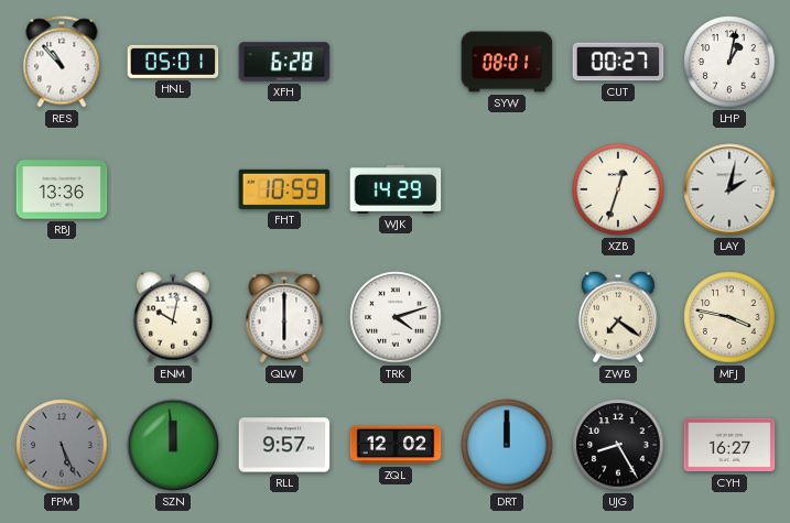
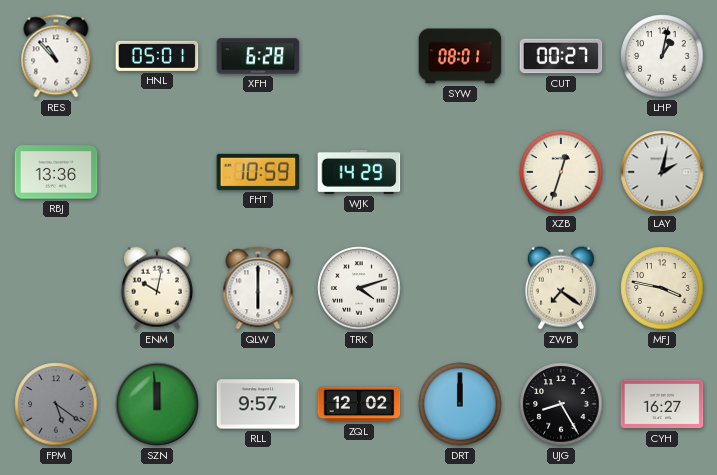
FPM: 5:26 -> 5:21
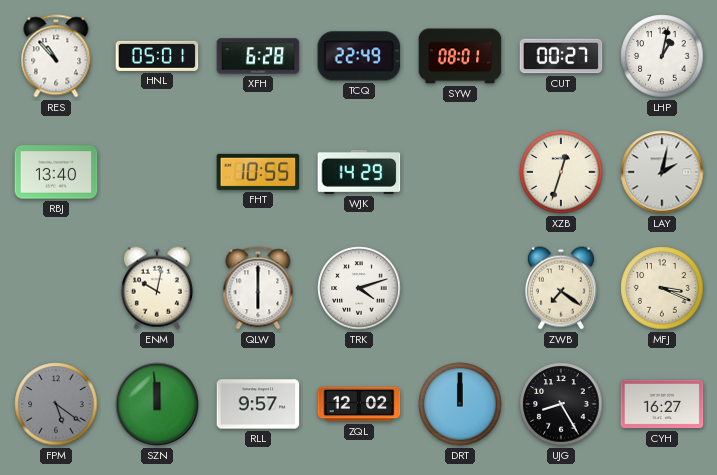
TCQ: none -> 22:49
RBJ: 13:36 -> 13:40
FHT: 10:59 -> 10:55
MFJ: 3:47 -> 3:19
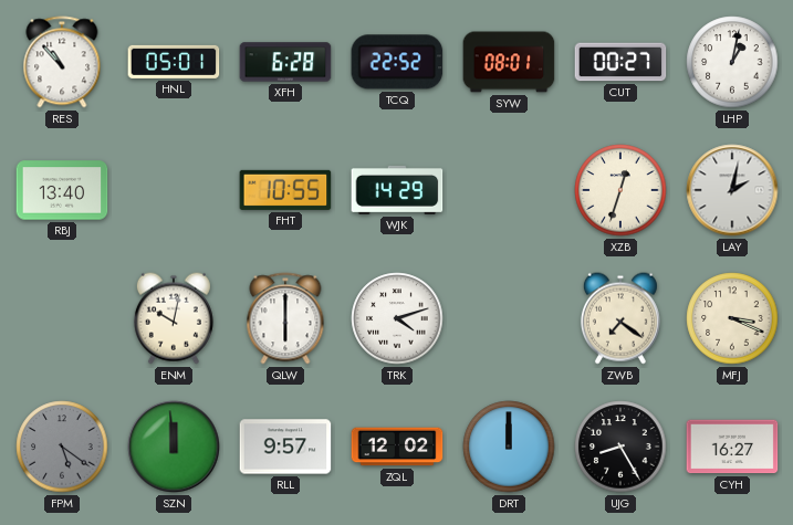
TCQ: 22:49 -> 22:52
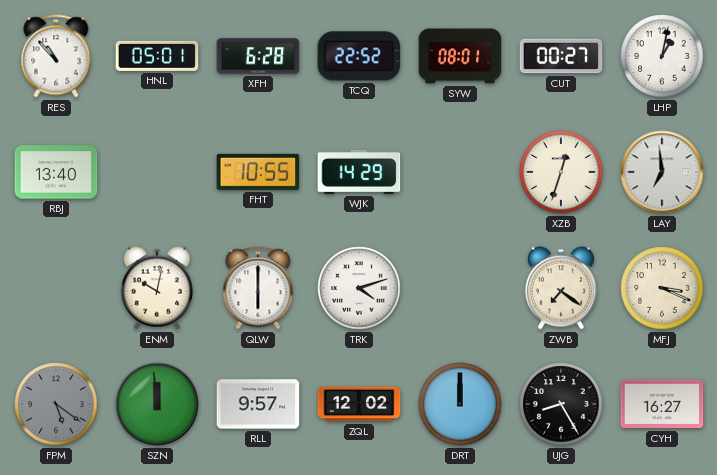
LAY: 2:02 -> 6:59
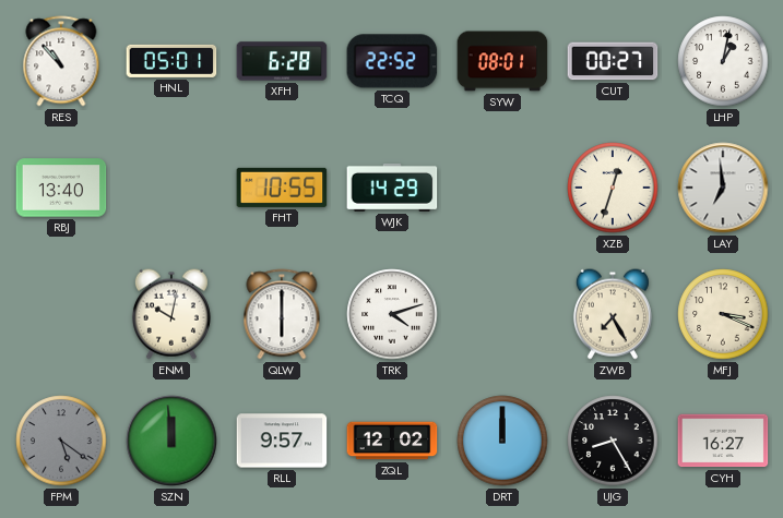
ZWB: 7:21 -> 7:25
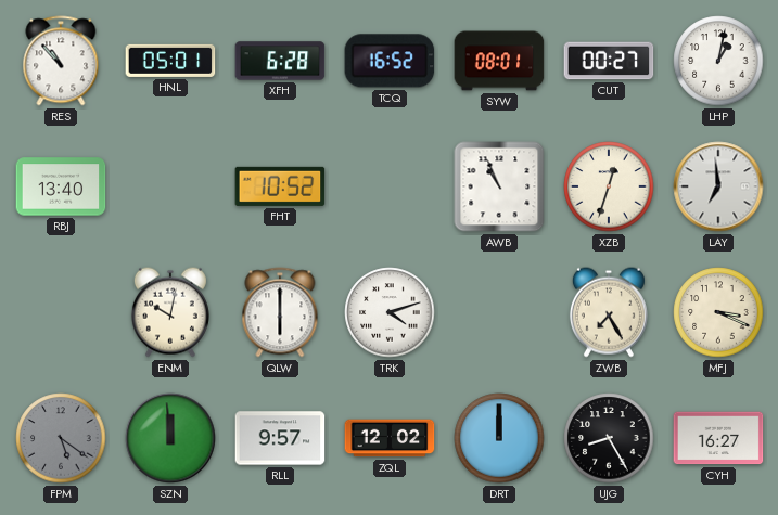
TCQ: 22:52 -> 16:52
FHT: 10:55 -> 10:52
WJK: 14:29 -> none
AWB: none -> 10:56
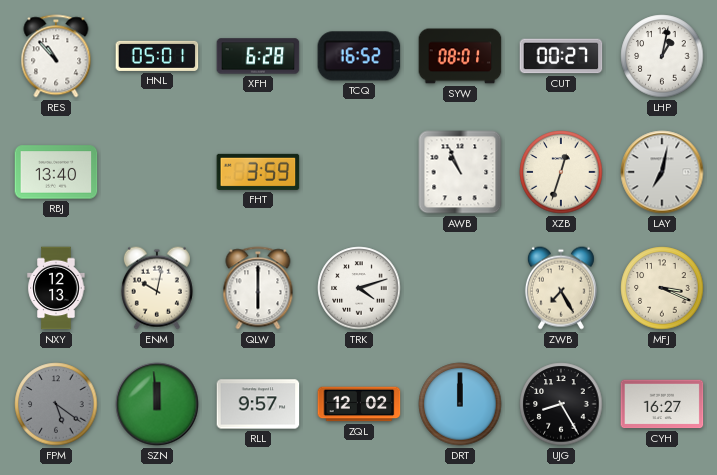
FHT: 10:52 -> 3:59
LAY: 6:59 -> 7:02
NXY: none -> 12:13
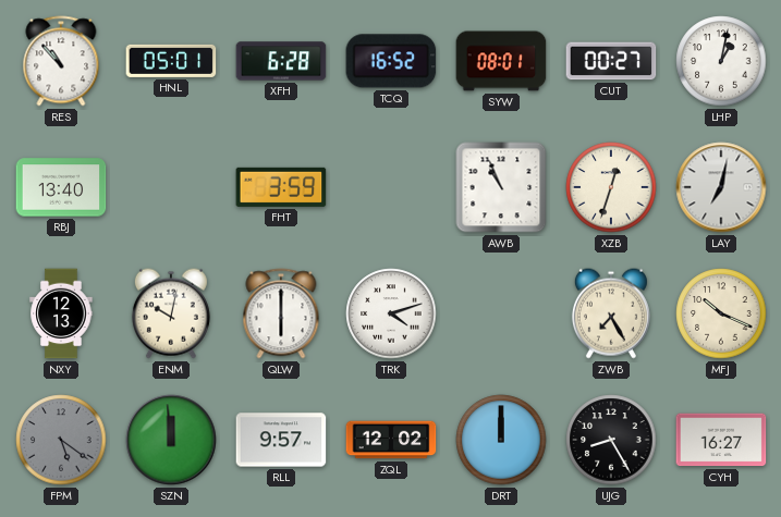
MFJ: 3:19 -> 10:19
